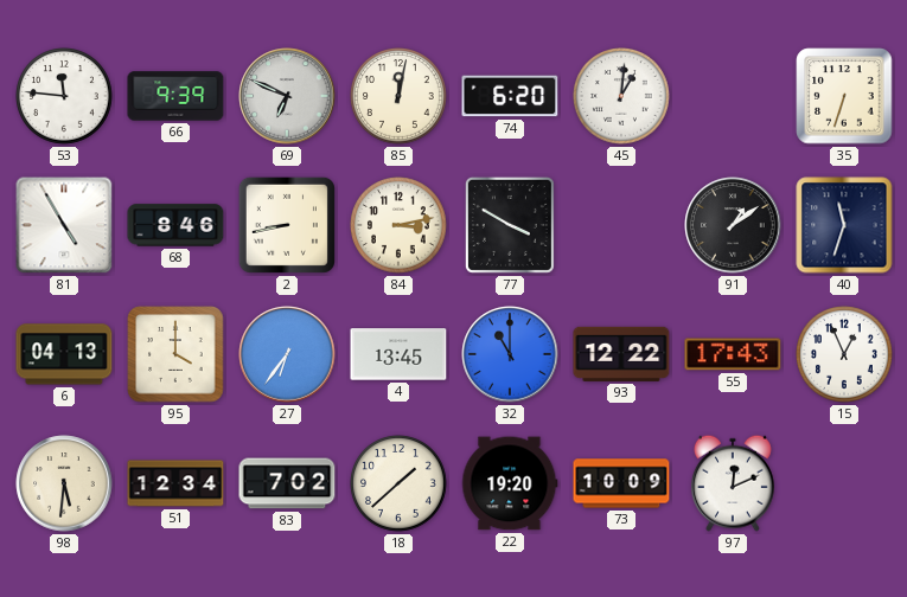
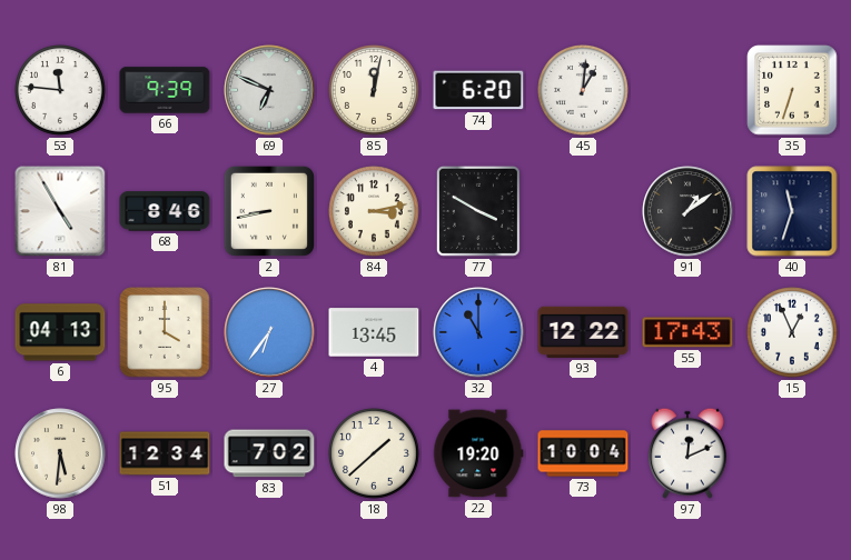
73: 10:09 -> 10:04
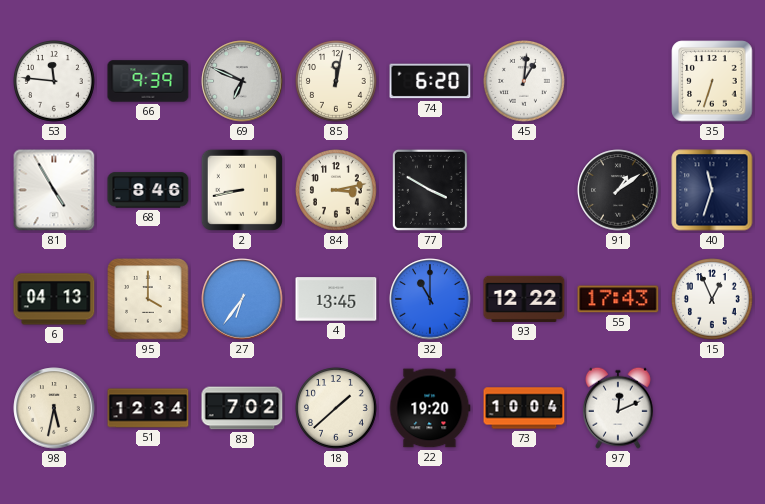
98: 5:31 -> 5:32
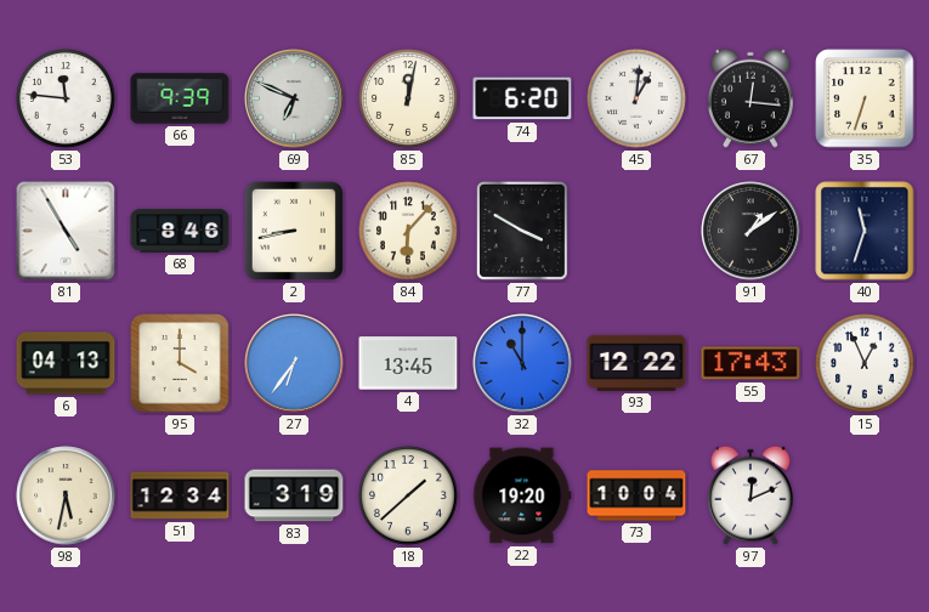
67: none -> 12:16
84: 3:13 -> 6:07
83: 7:02 -> 3:19
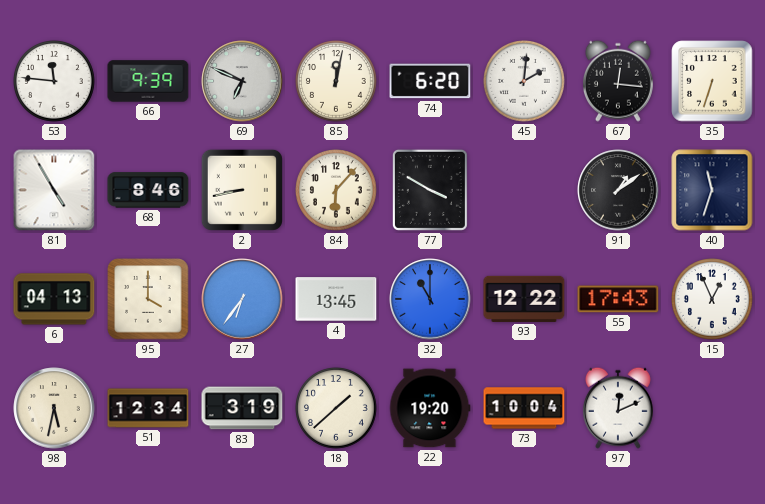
45: 1:01 -> 2:01
